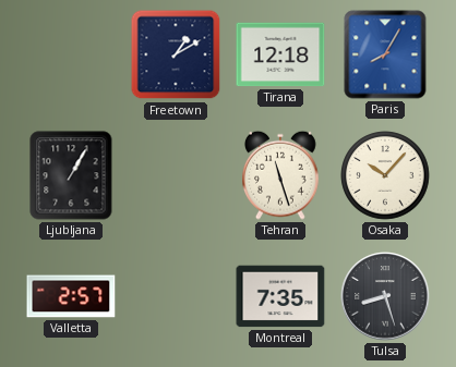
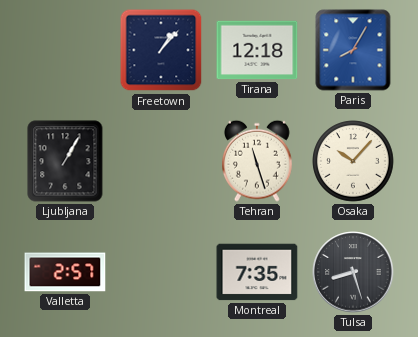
Freetown: 1:10 -> 1:07
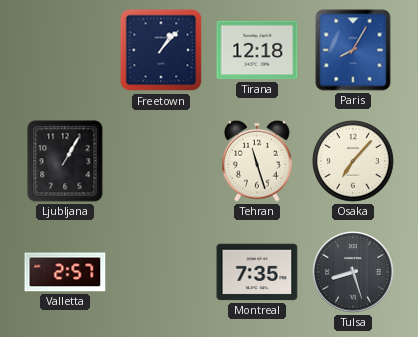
Osaka: 10:07 -> 7:07
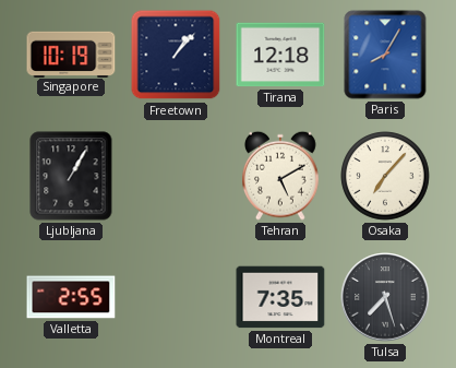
Singapore: none -> 10:19
Tehran: 11:27 -> 5:10
Valletta: 2:57 -> 2:55
Tulsa: 8:27 -> 7:27
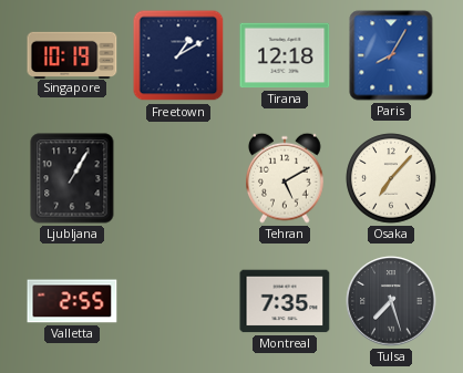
Freetown: 1:07 -> 1:10
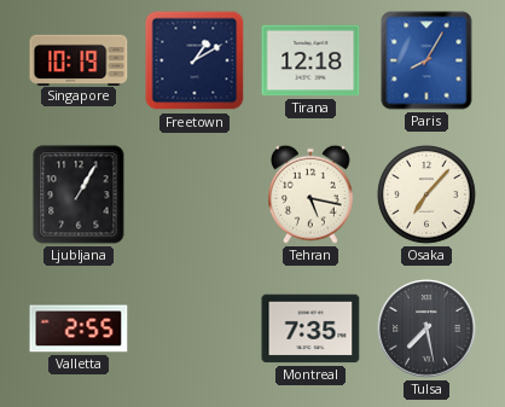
Tehran: 5:10 -> 5:17
Tulsa: 7:27 -> 7:28
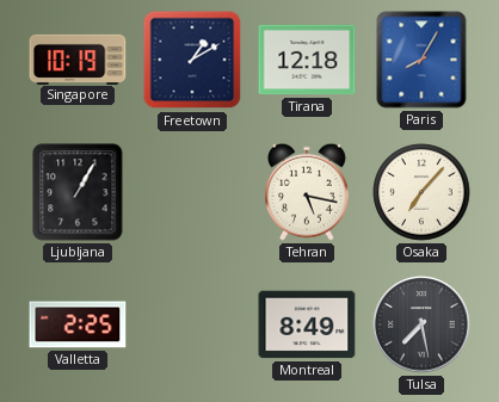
Valletta: 2:55 -> 2:25
Montreal: 7:35 -> 8:49
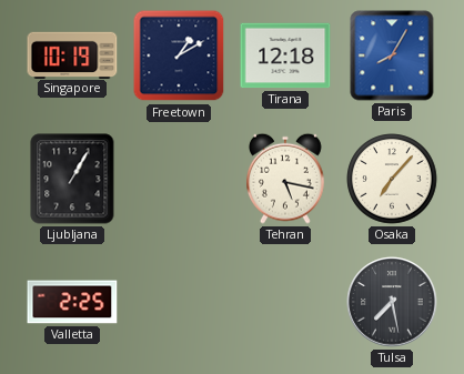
Montreal: 8:49 -> none
